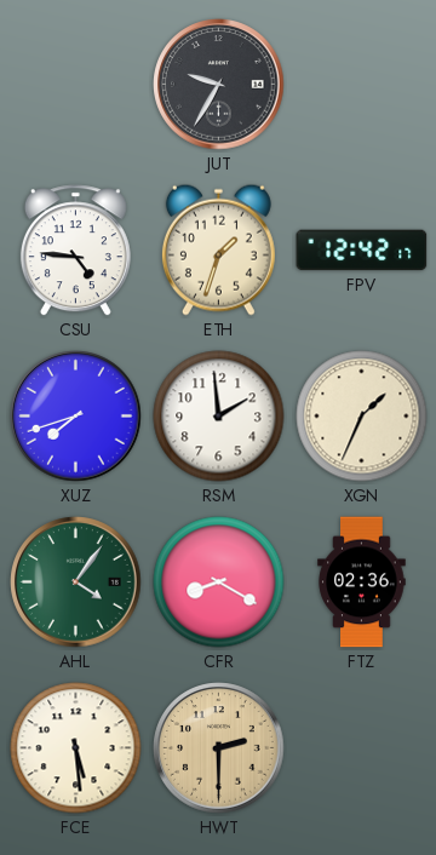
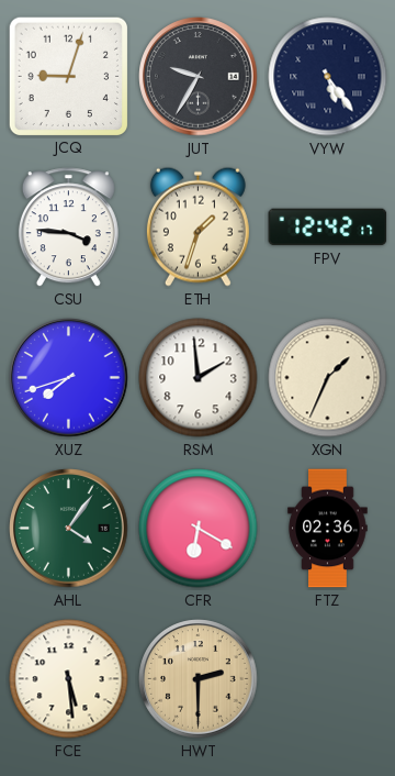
JCQ: none -> 9:03
VYW: none -> 5:24
CSU: 4:46 -> 3:46
CFR: 8:20 -> 6:20
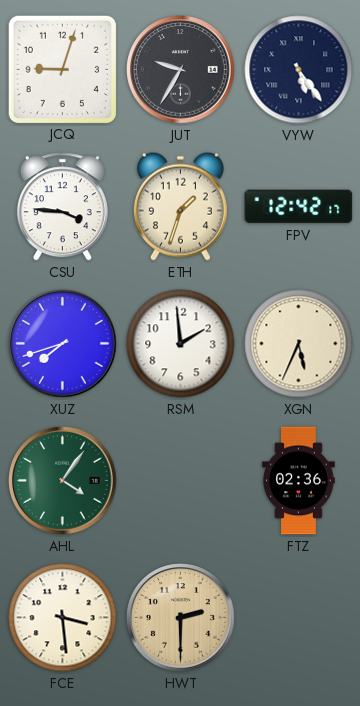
XGN: 1:34 -> 5:34
CFR: 6:20 -> none
FCE: 5:29 -> 3:29
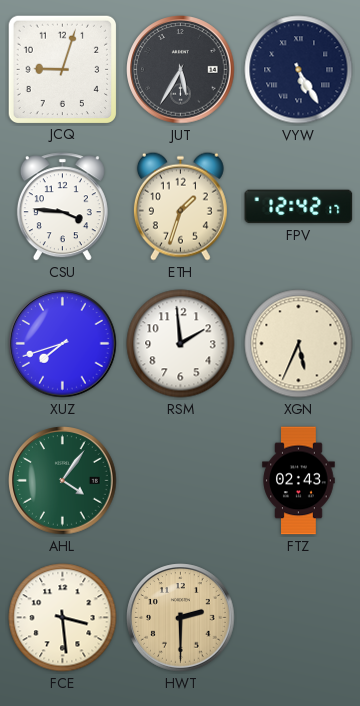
JUT: 9:35 -> 5:35
VYW: 5:24 -> 5:25
FTZ: 02:36 -> 02:43
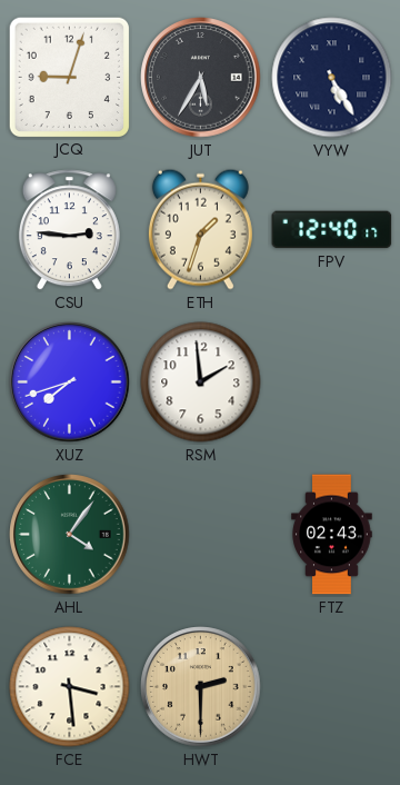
CSU: 3:46 -> 2:46
FPV: 12:42 -> 12:40
XGN: 5:34 -> none
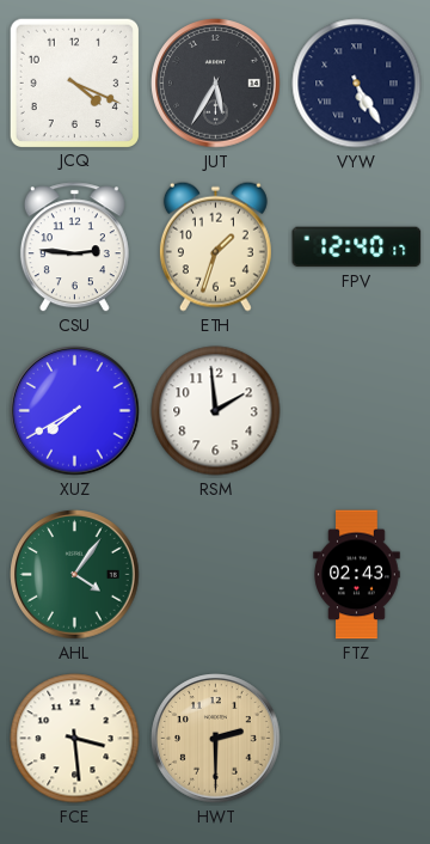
JCQ: 9:03 -> 4:19
XUZ: 7:42 -> 7:40
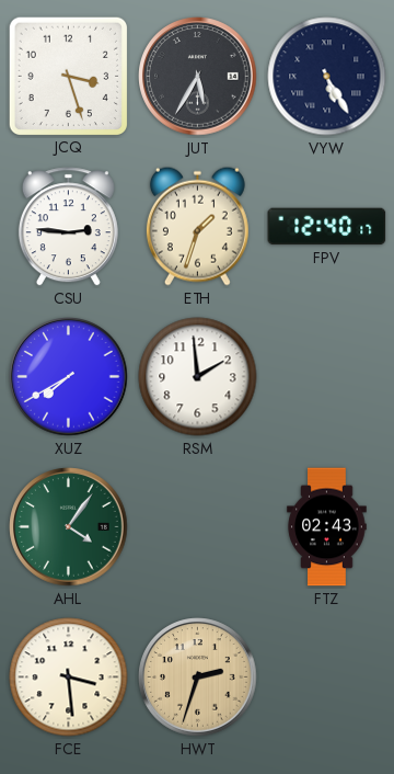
JCQ: 4:19 -> 3:27
HWT: 2:30 -> 2:33
